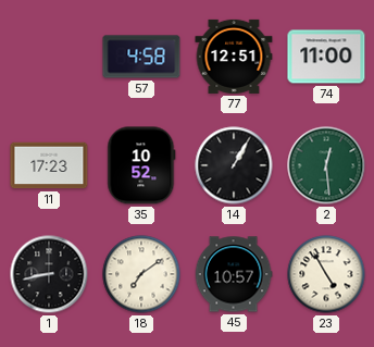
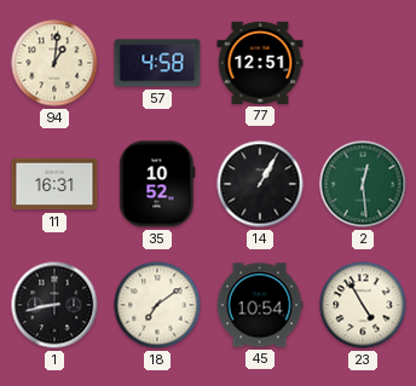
94: none -> 1:01
74: 11:00 -> none
11: 17:23 -> 16:31
45: 10:57 -> 10:54
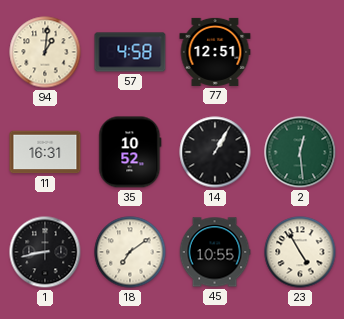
45: 10:54 -> 10:55
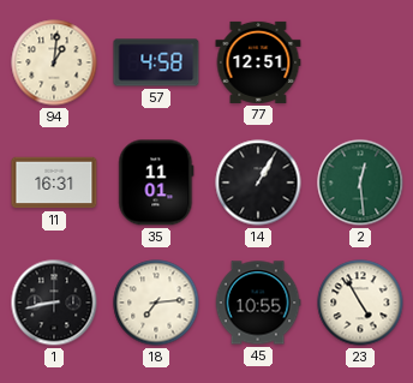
35: 10:52 -> 11:01
18: 7:09 -> 7:14
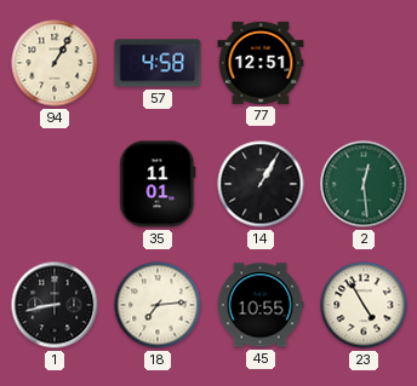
94: 1:01 -> 1:05
11: 16:31 -> none
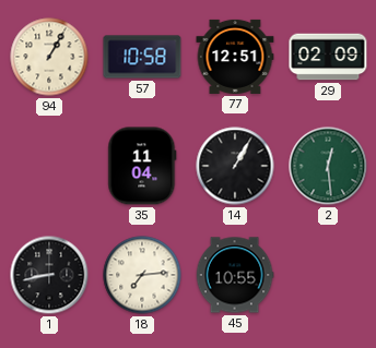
57: 4:58 -> 10:58
29: none -> 02:09
35: 11:01 -> 11:04
23: 4:55 -> none
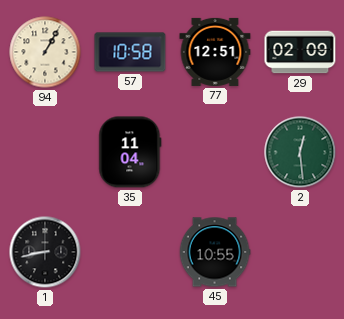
14: 1:05 -> none
18: 7:14 -> none
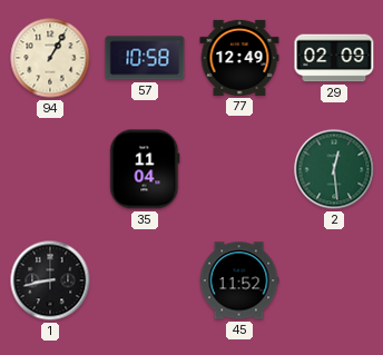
77: 12:51 -> 12:49
45: 10:55 -> 11:52
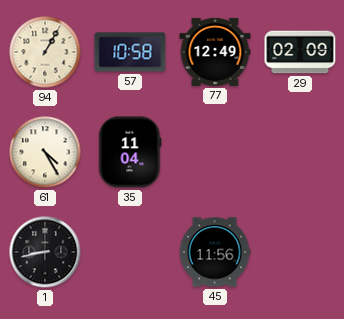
61: none -> 4:25
2: 12:29 -> none
45: 11:52 -> 11:56
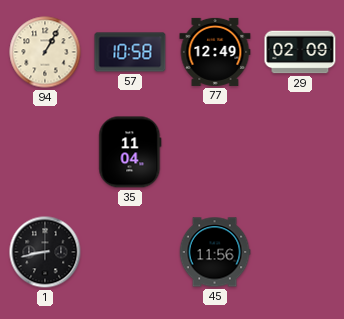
61: 4:25 -> none
